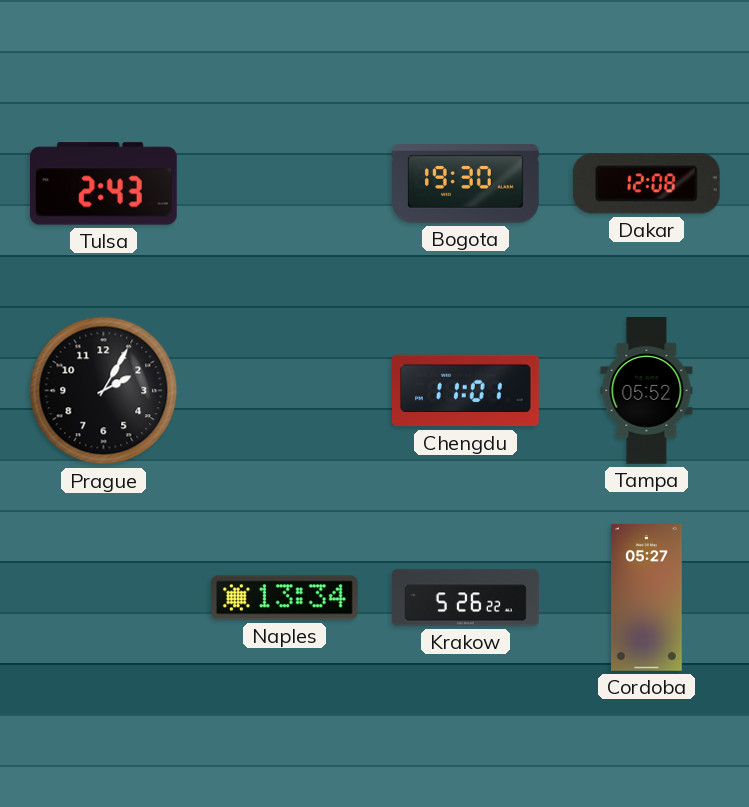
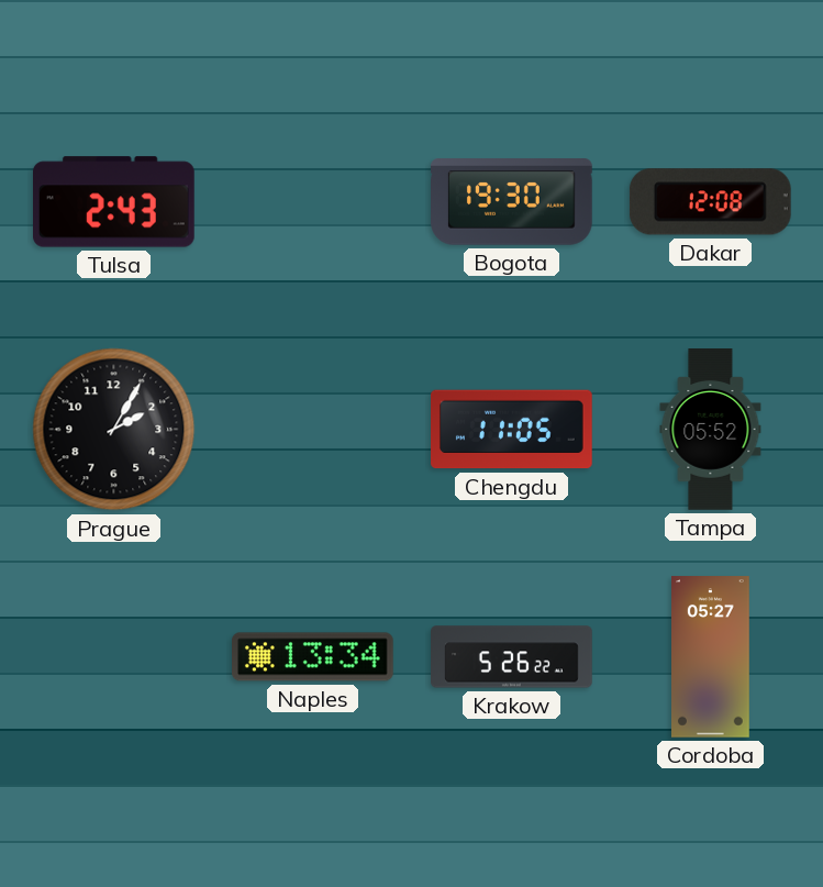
Chengdu: 11:01 -> 11:05
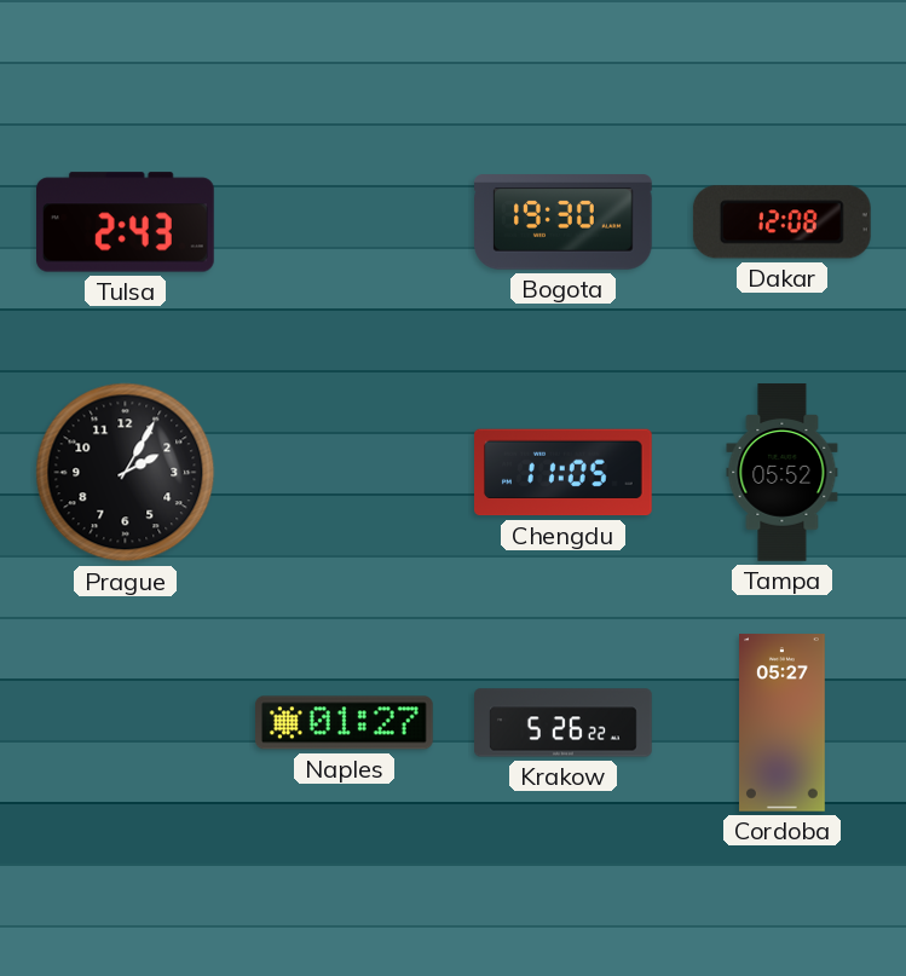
Naples: 13:34 -> 01:27
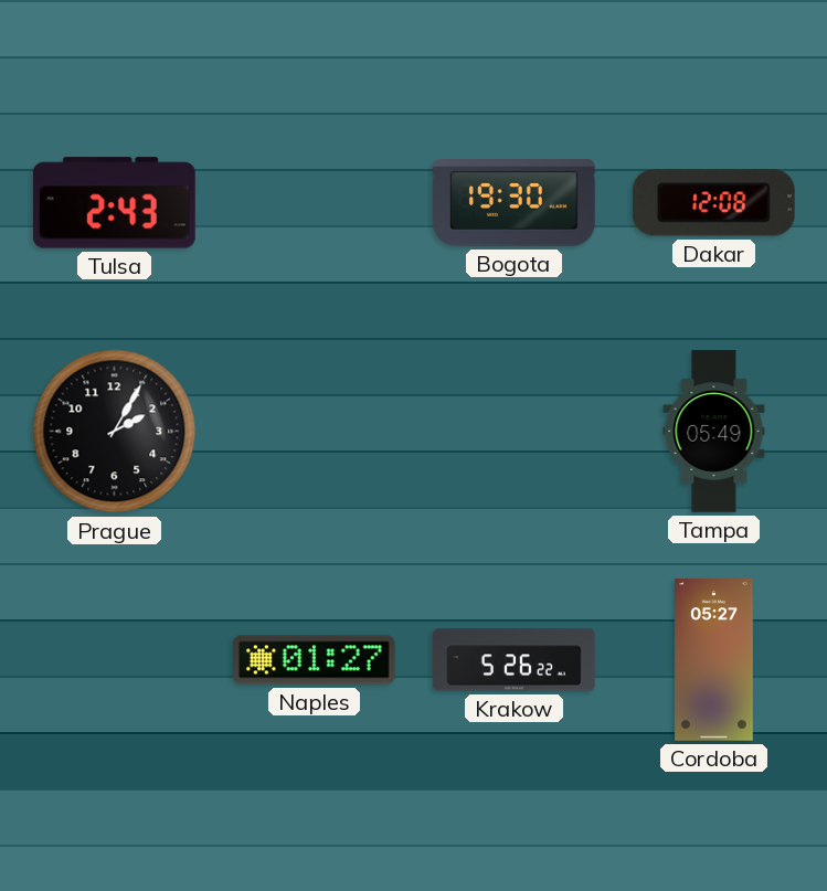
Chengdu: 11:05 -> none
Tampa: 05:52 -> 05:49
